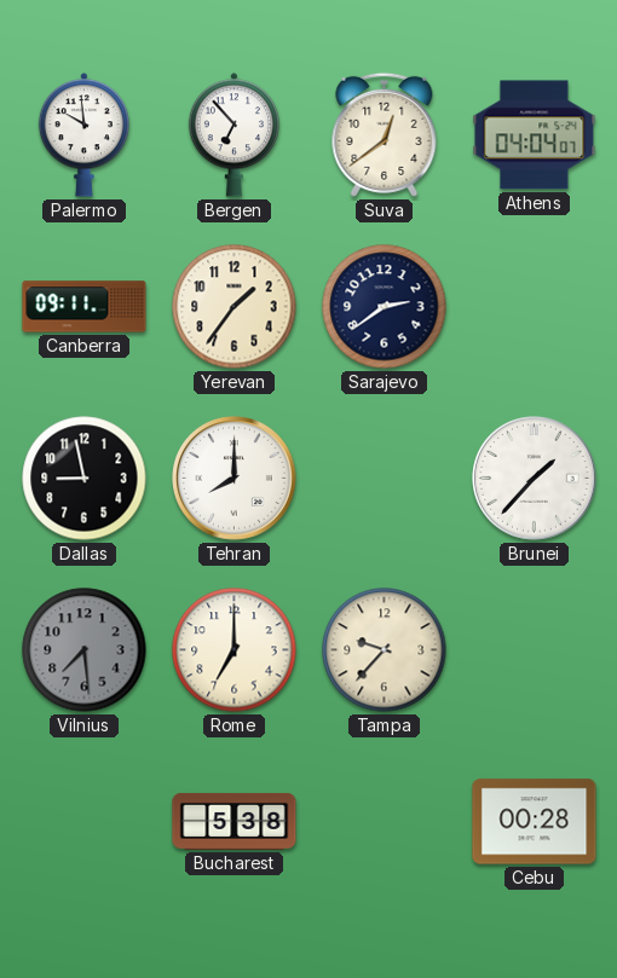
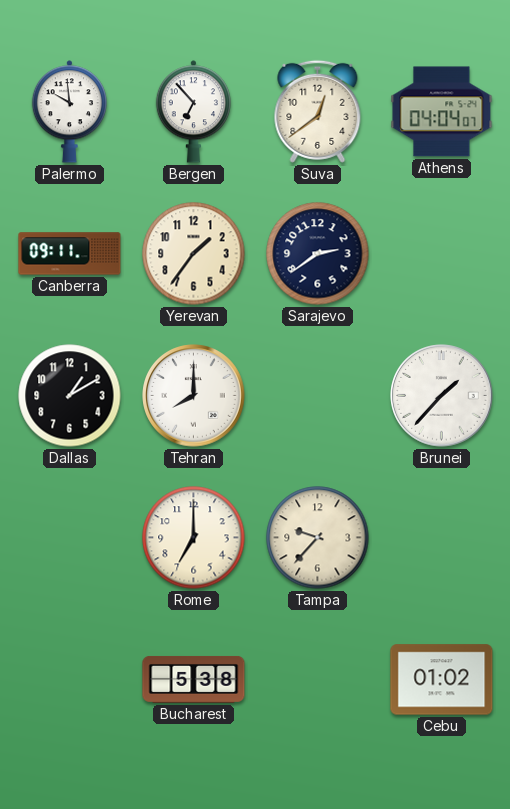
Dallas: 8:58 -> 1:10
Vilnius: 7:29 -> none
Cebu: 00:28 -> 01:02
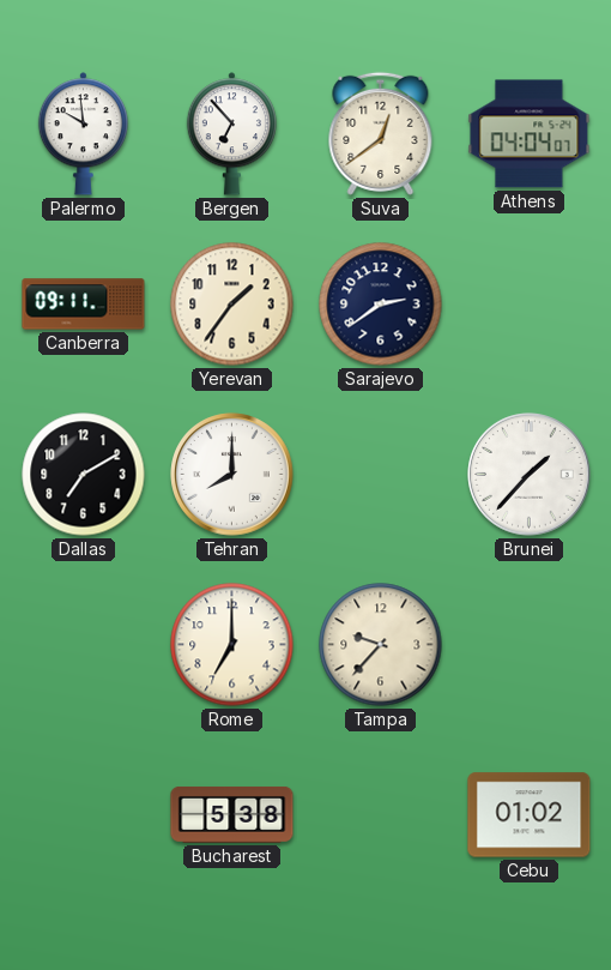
Dallas: 1:10 -> 7:10
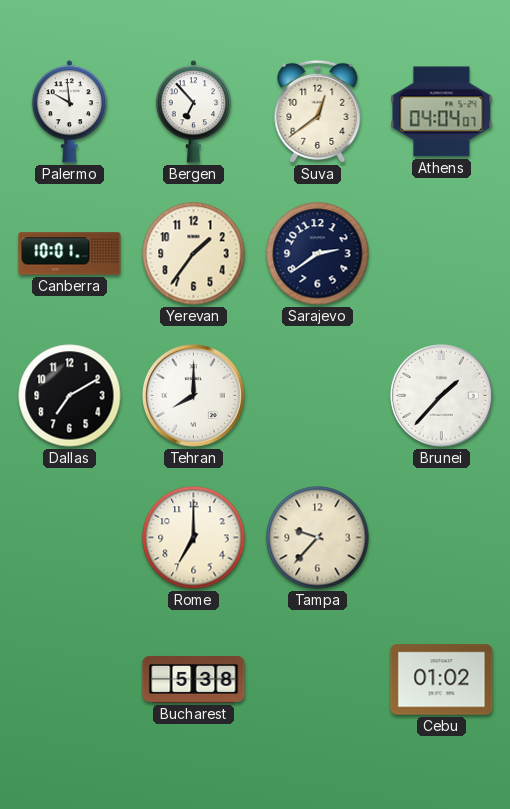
Canberra: 09:11 -> 10:01
